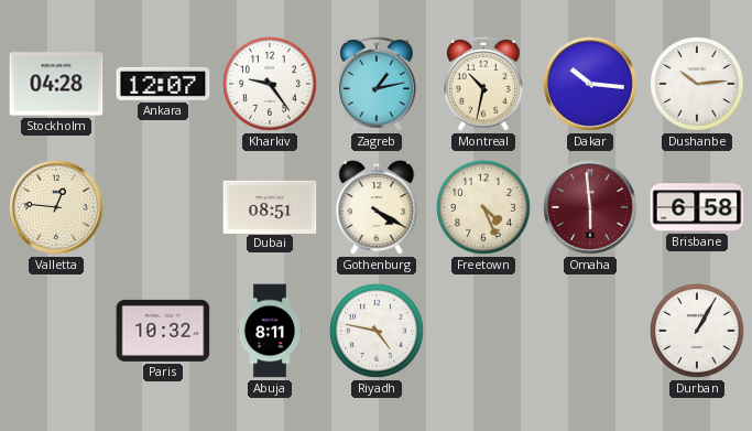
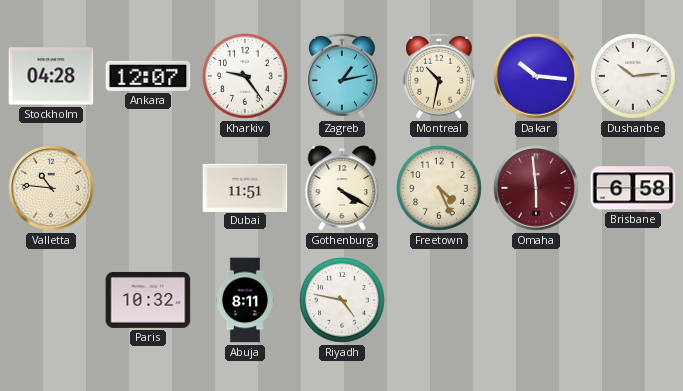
Valletta: 12:46 -> 10:46
Dubai: 08:51 -> 11:51
Durban: 1:05 -> none
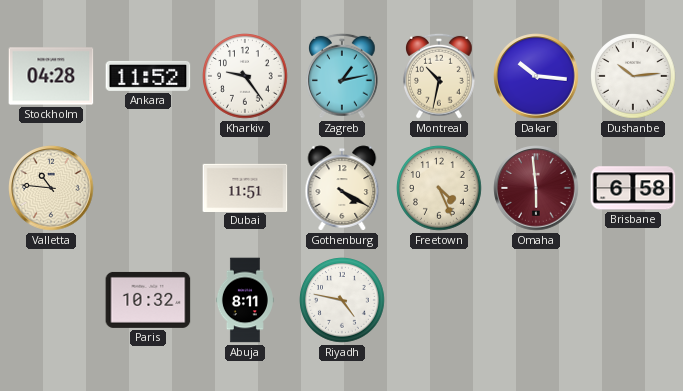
Ankara: 12:07 -> 11:52
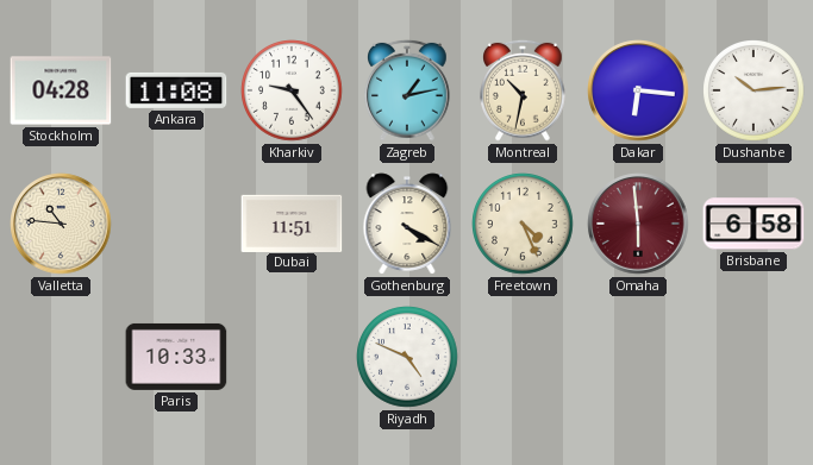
Ankara: 11:52 -> 11:08
Dakar: 10:16 -> 6:16
Paris: 10:32 -> 10:33
Abuja: 8:11 -> none
Riyadh: 4:47 -> 4:49
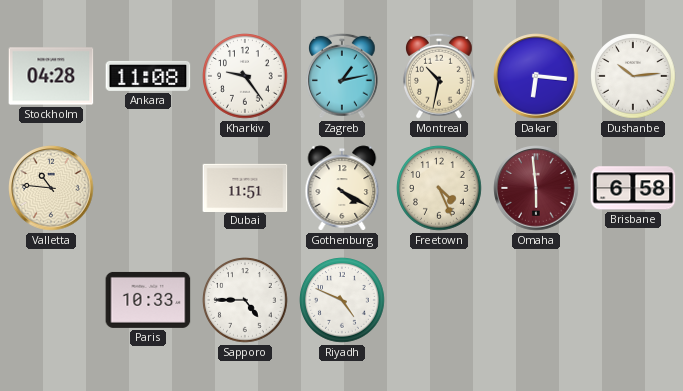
Sapporo: none -> 4:45
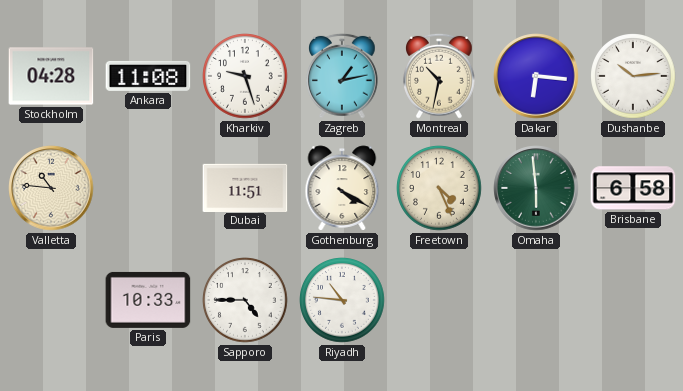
Kharkiv: 9:24 -> 9:27
Omaha dial: burgundy -> green
Riyadh: 4:49 -> 10:46
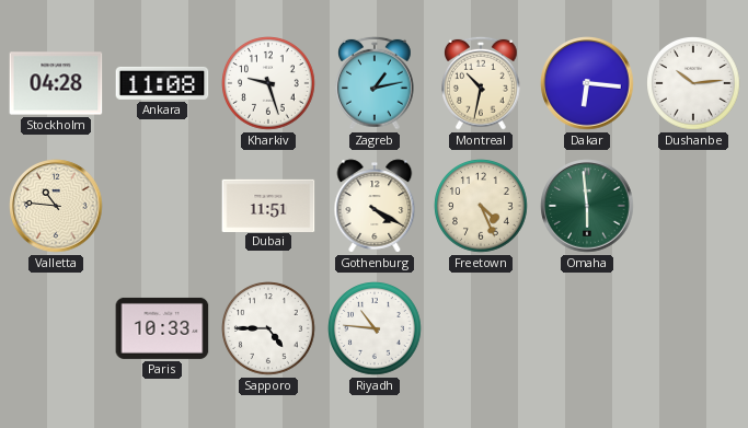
Brisbane: 6:58 -> none
